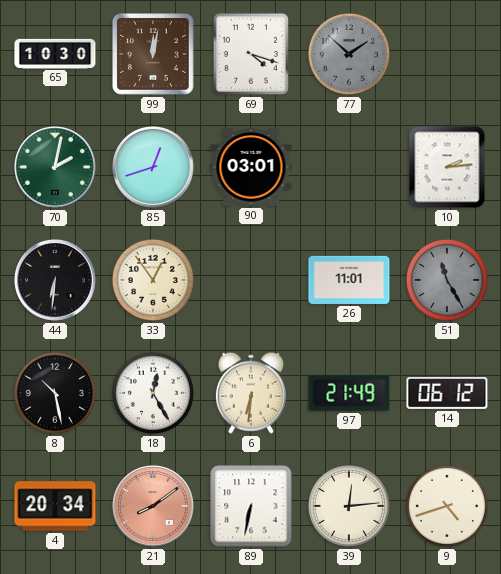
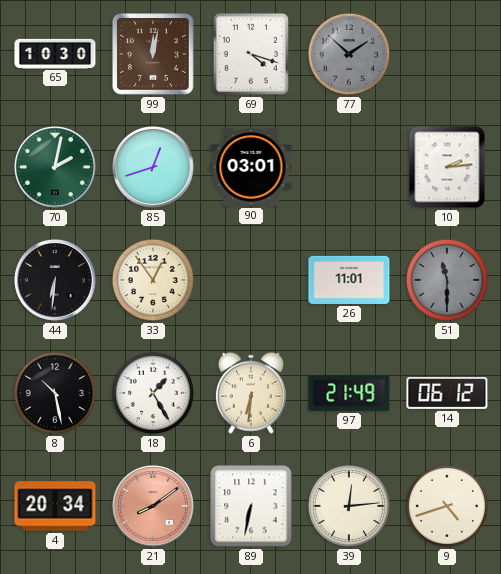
51: 11:25 -> 11:30
18: 12:25 -> 1:25
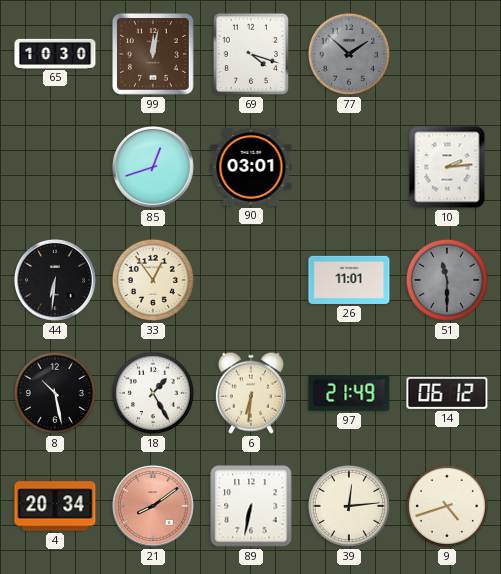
70: 2:02 -> none
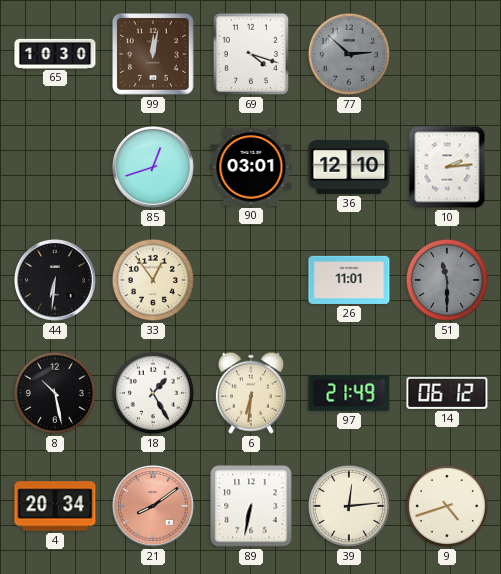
77: 1:52 -> 2:52
36: none -> 12:10
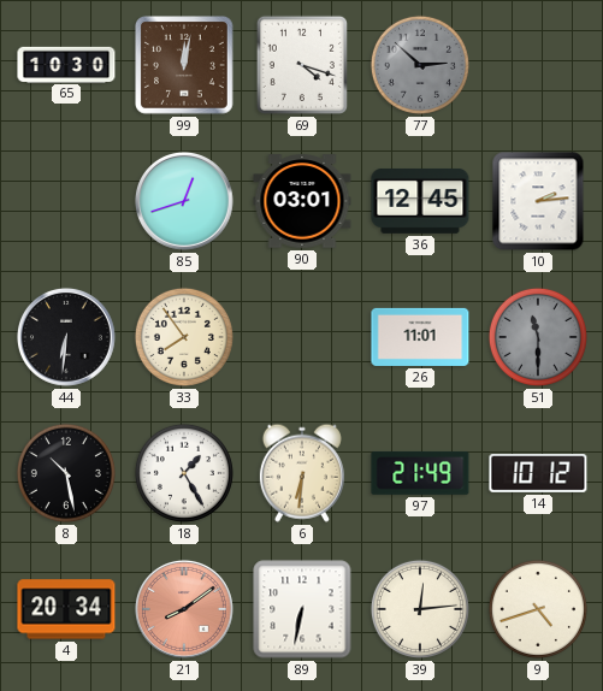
36: 12:10 -> 12:45
33: 12:54 -> 7:54
14: 06:12 -> 10:12
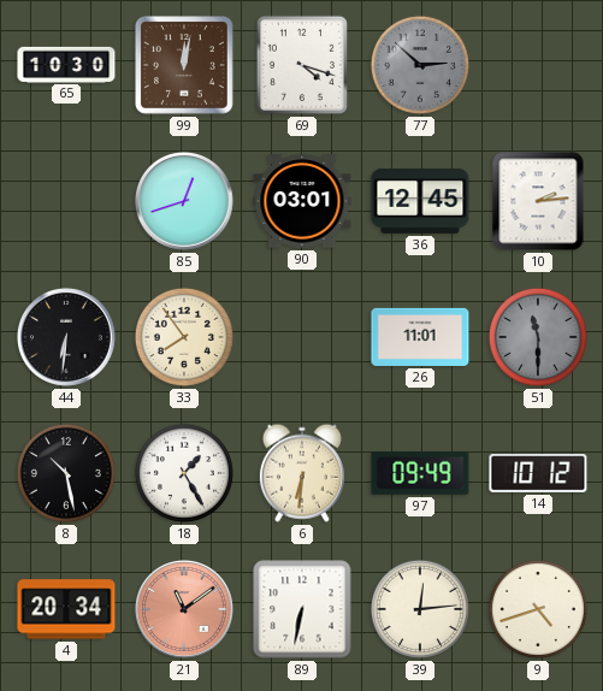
97: 21:49 -> 09:49
21: 8:09 -> 11:09
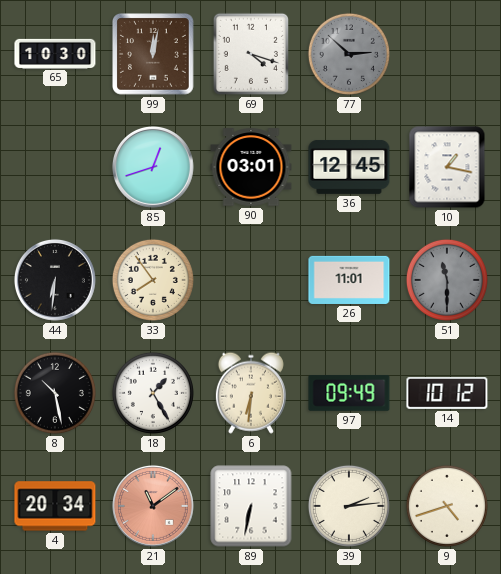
10: 2:14 -> 1:17
39: 12:14 -> 2:14
